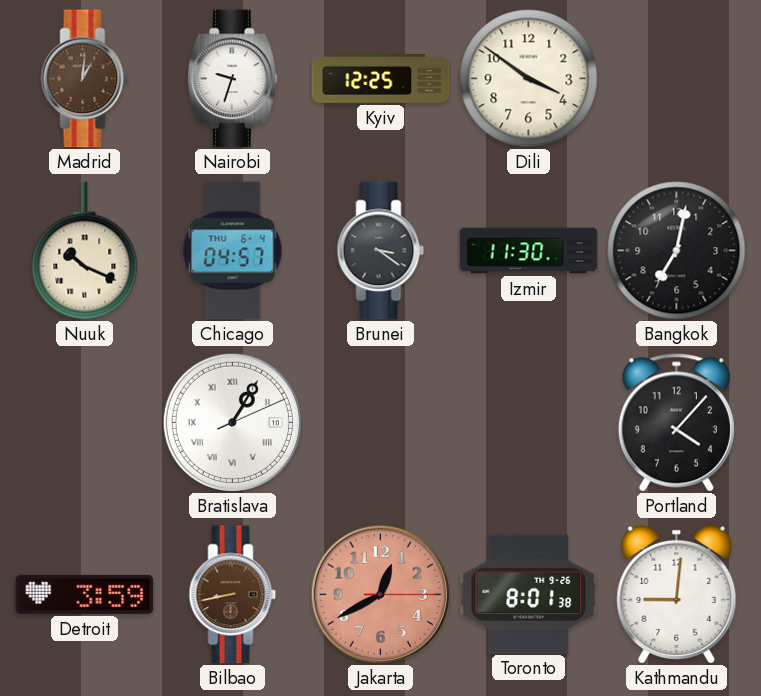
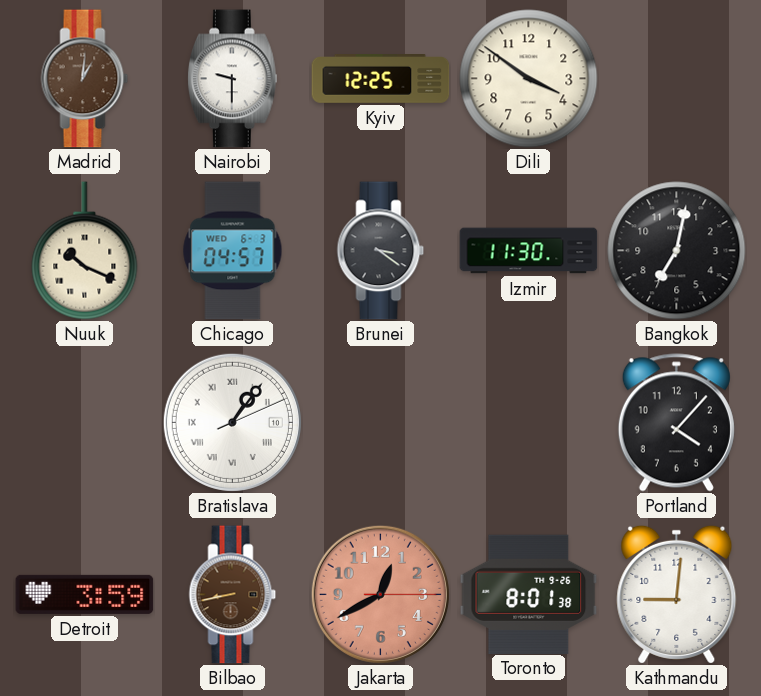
Nairobi: 9:33 -> 9:30
Chicago date: THU 6-4 -> WED 6-3
Bratislava: 1:05 -> 1:06
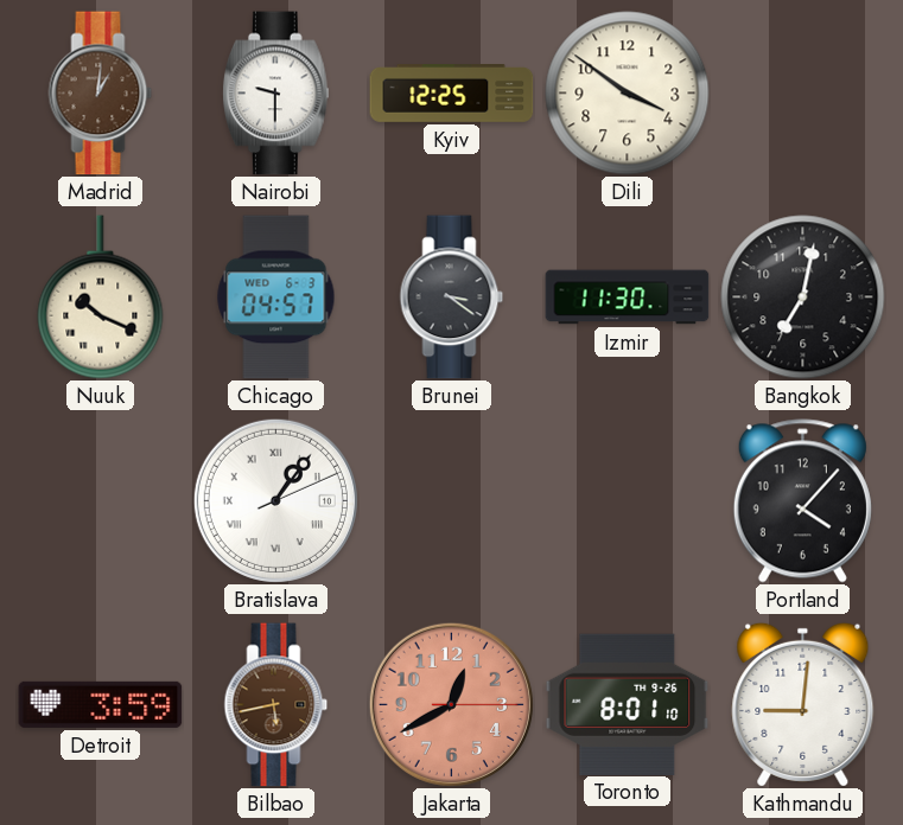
Bilbao: 8:43 -> 5:43
Toronto: 8:01:38 -> 8:01:10
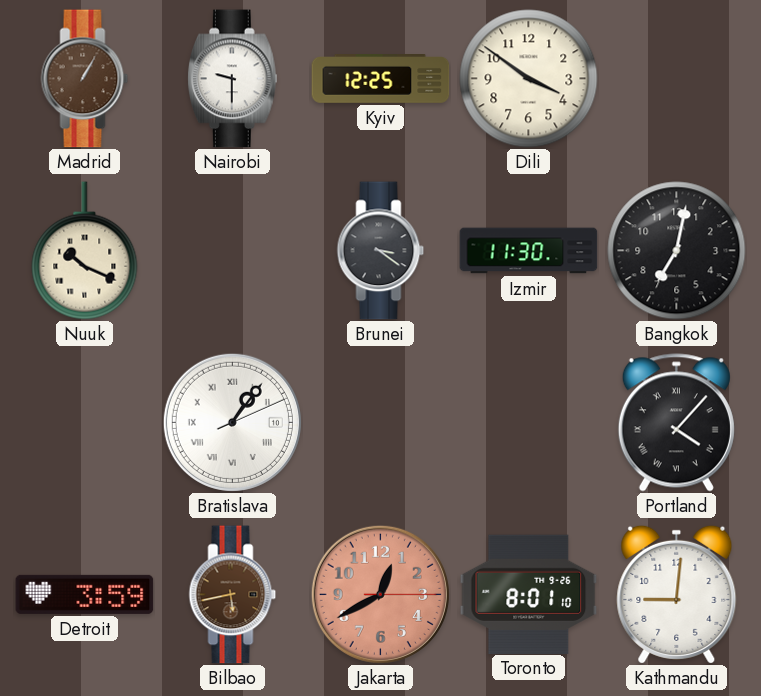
Madrid: 1:01 -> 1:05
Chicago: 04:57 -> none
Portland numerals: Arabic -> Roman
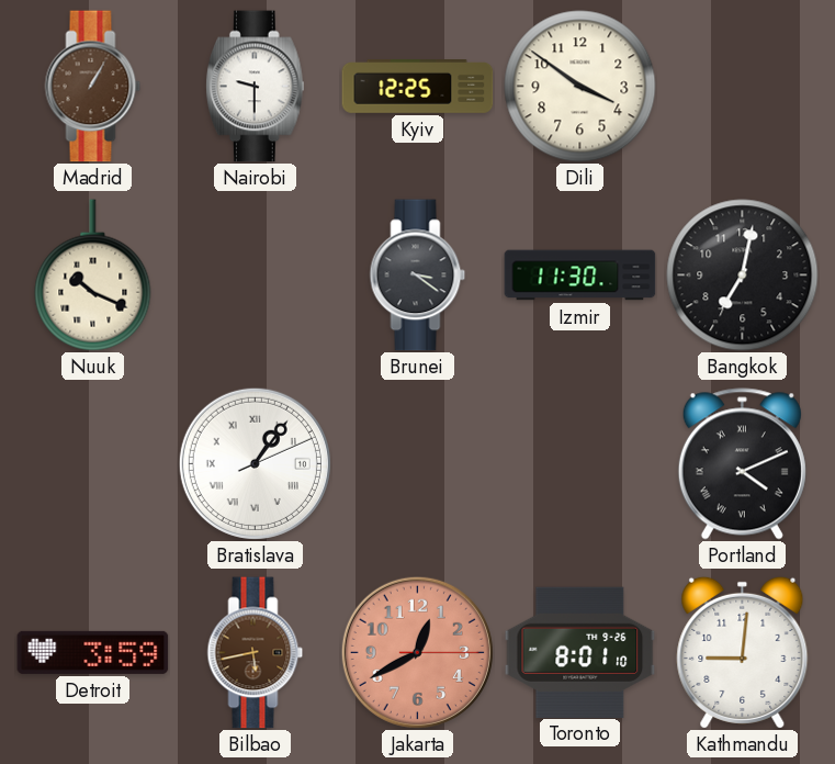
Portland: 4:07 -> 4:11
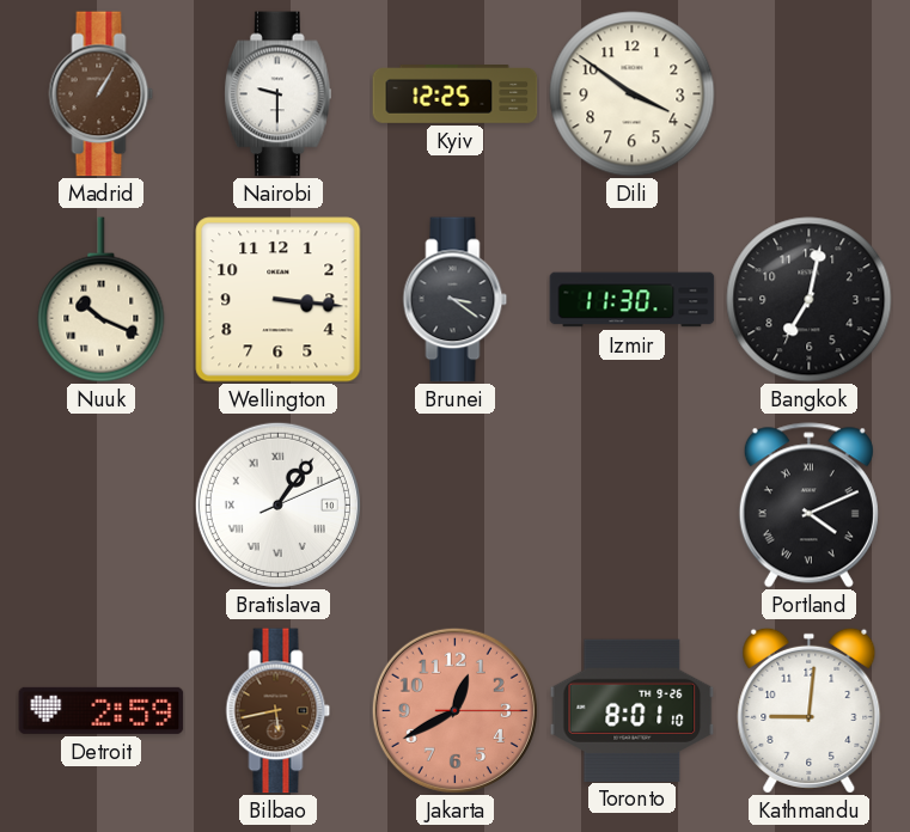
Wellington: none -> 3:16
Detroit: 3:59 -> 2:59
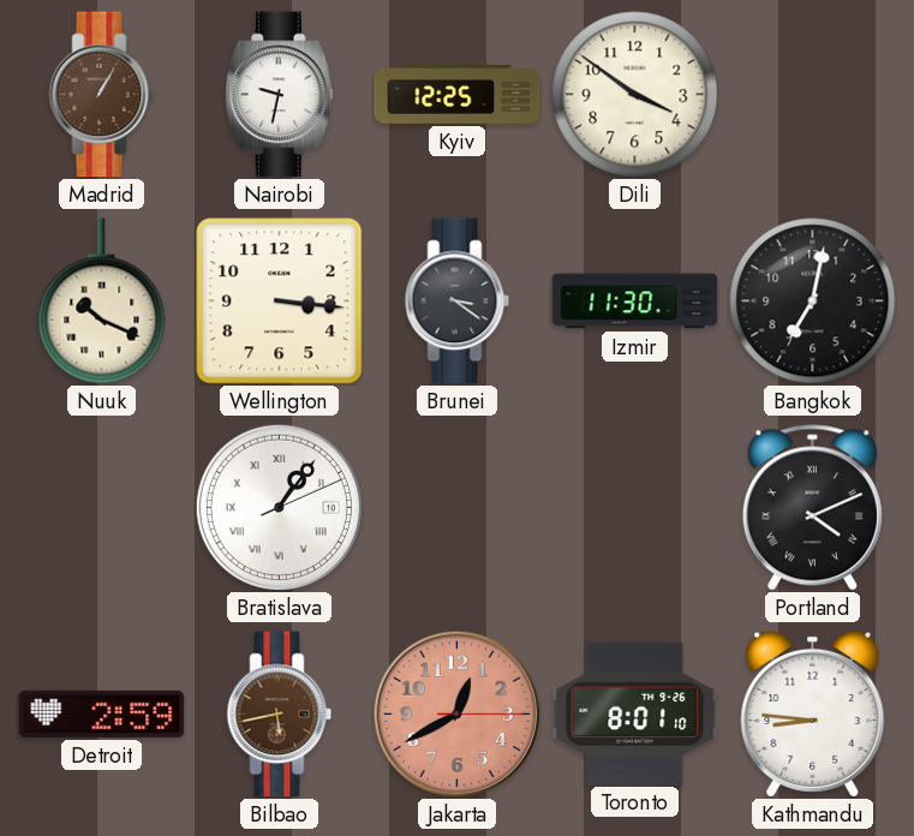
Nairobi: 9:30 -> 9:32
Kathmandu: 9:01 -> 8:46
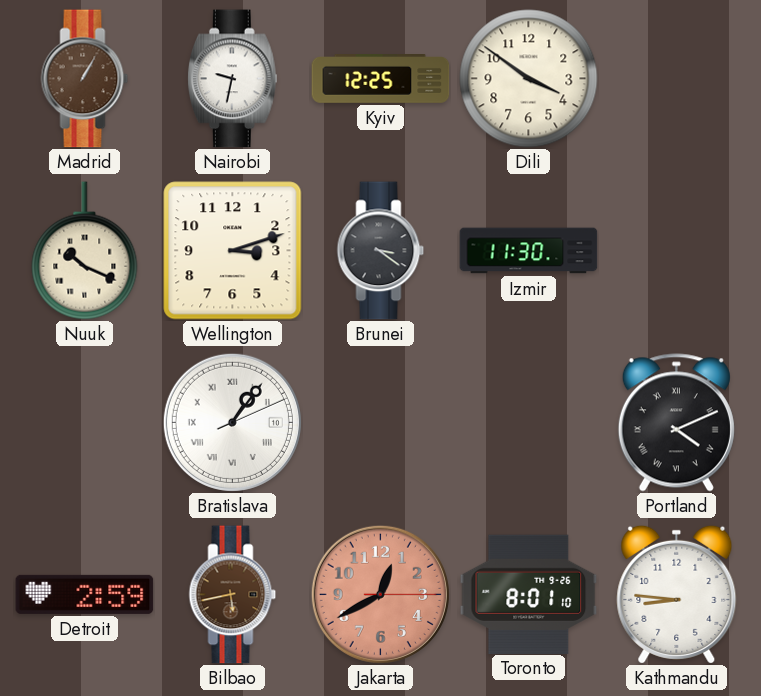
Wellington: 3:16 -> 3:12
Bangkok: 7:02 -> none
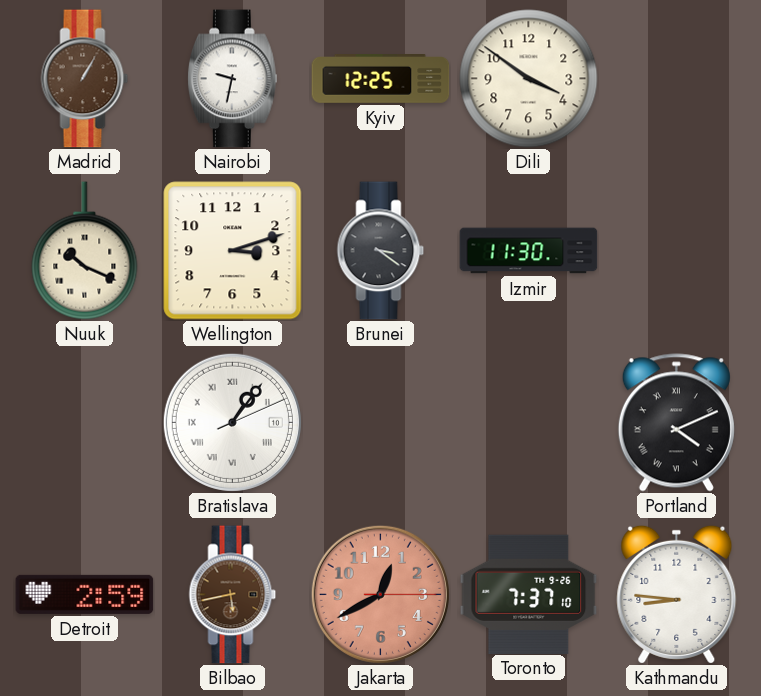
Toronto: 8:01 -> 7:37
